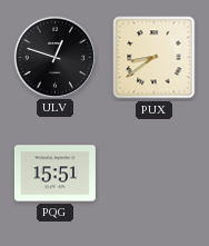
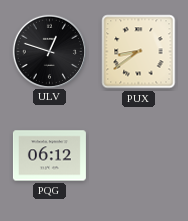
PQG: 15:51 -> 06:12
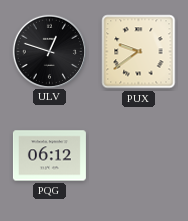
PUX: 8:39 -> 9:39
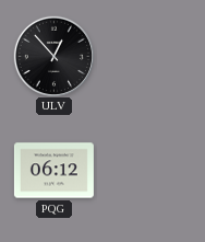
ULV: 12:48 -> 12:53
PUX: 9:39 -> none
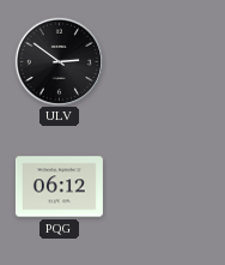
ULV: 12:53 -> 2:51
